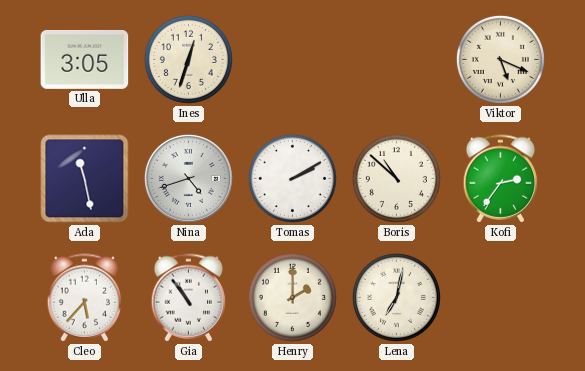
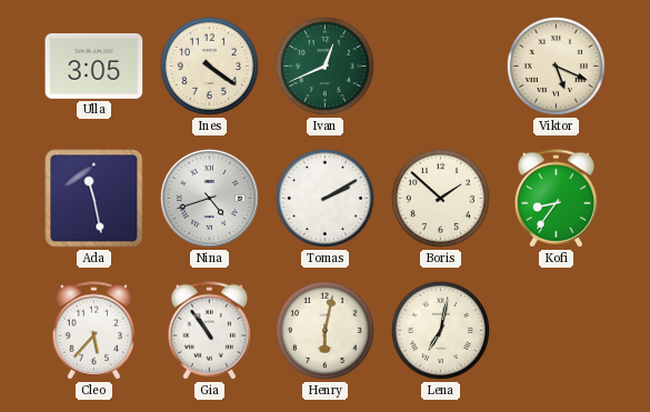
Ines: 12:33 -> 4:21
Ivan: none -> 12:41
Boris: 10:52 -> 1:52
Kofi: 2:36 -> 8:36
Henry: 2:00 -> 6:02
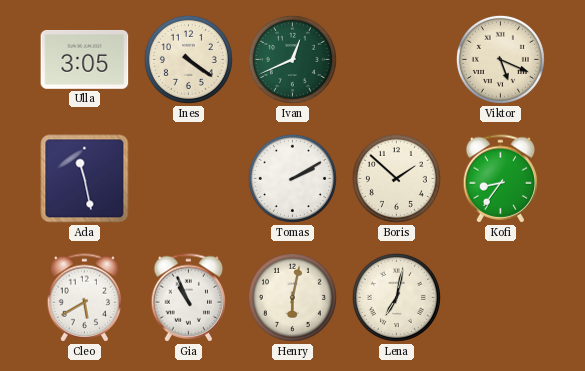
Nina: 4:42 -> none
Cleo: 5:37 -> 5:40
Gia: 10:54 -> 10:56
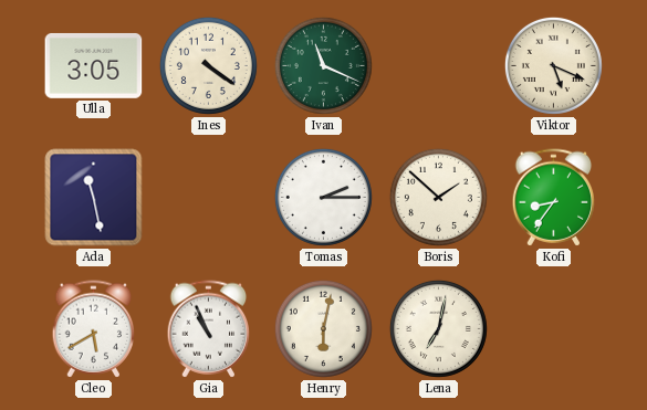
Ivan: 12:41 -> 11:19
Tomas: 2:10 -> 2:15
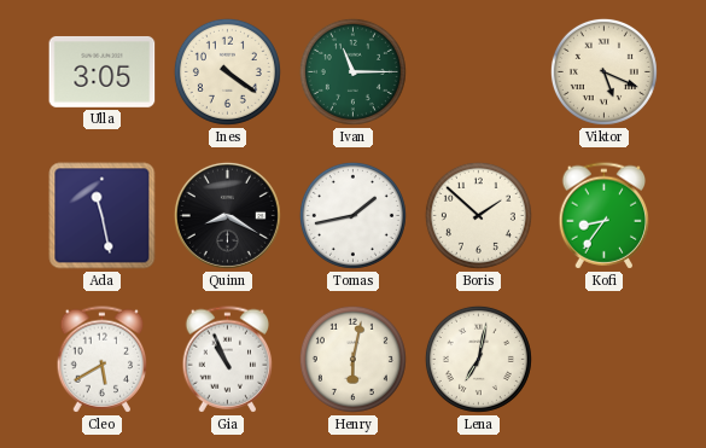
Ivan: 11:19 -> 11:15
Quinn: none -> 8:20
Tomas: 2:15 -> 1:43
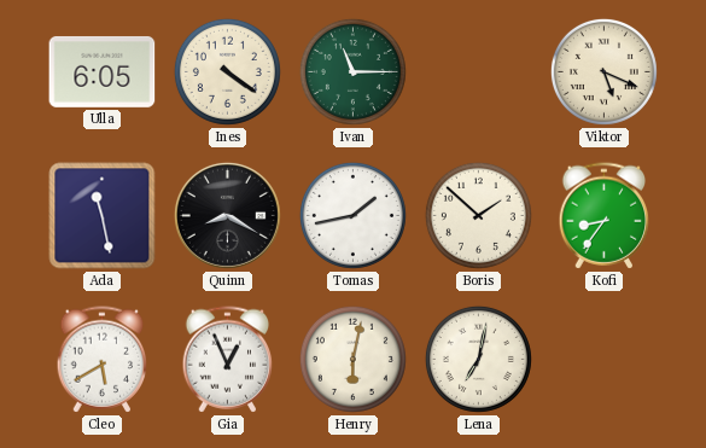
Ulla: 3:05 -> 6:05
Gia: 10:56 -> 12:56
